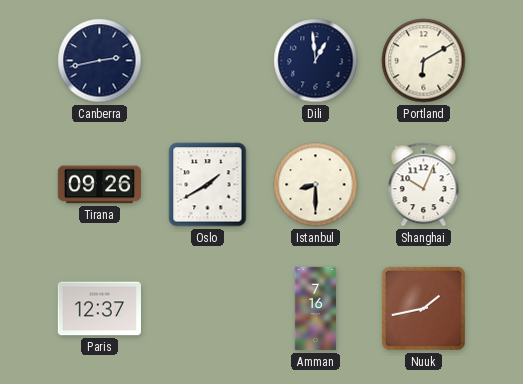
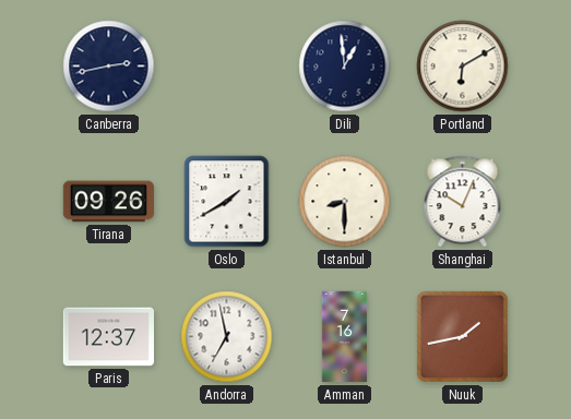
Andorra: none -> 6:58
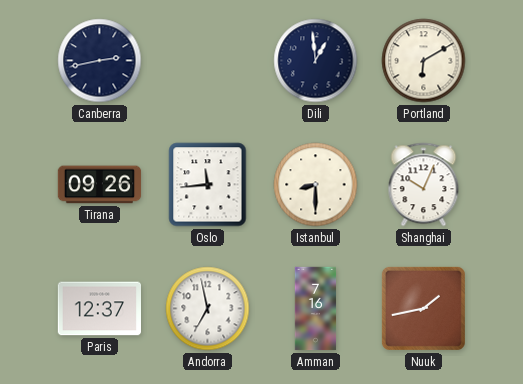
Oslo: 1:40 -> 11:44
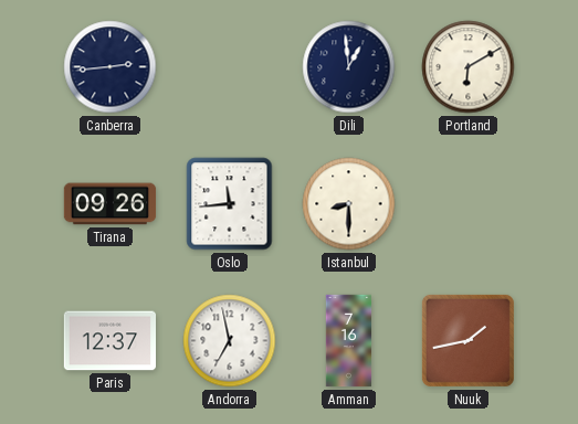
Canberra: 2:43 -> 2:44
Shanghai: 10:04 -> none
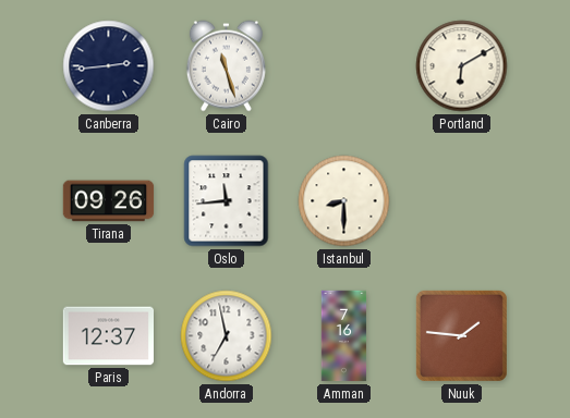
Cairo: none -> 11:27
Dili: 12:59 -> none
Nuuk: 1:43 -> 1:46
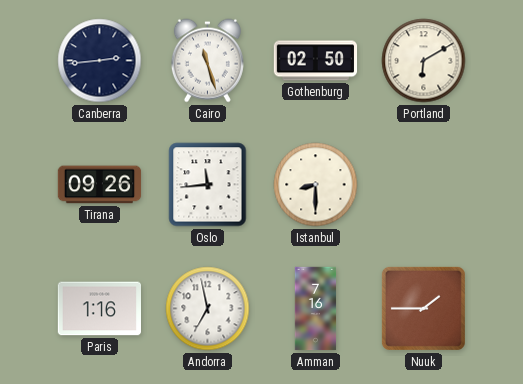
Gothenburg: none -> 02:50
Paris: 12:37 -> 1:16
Nuuk: 1:46 -> 1:45
